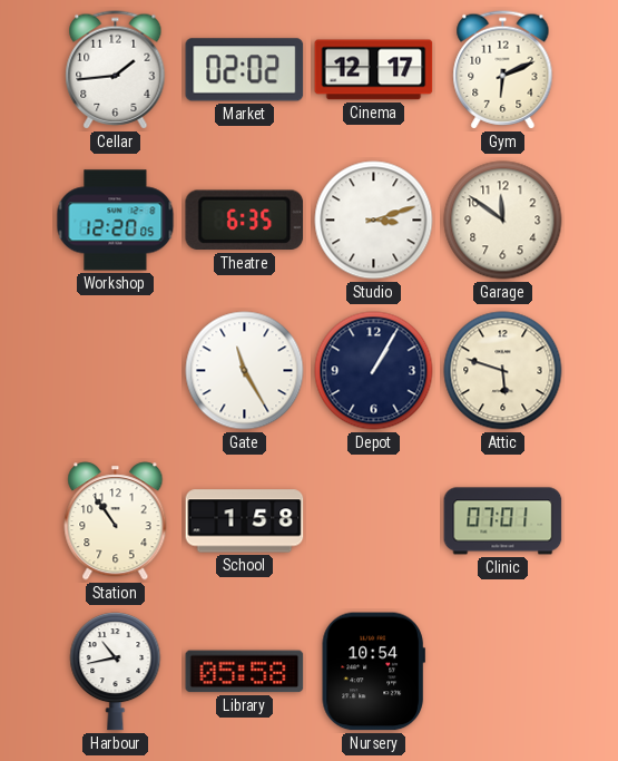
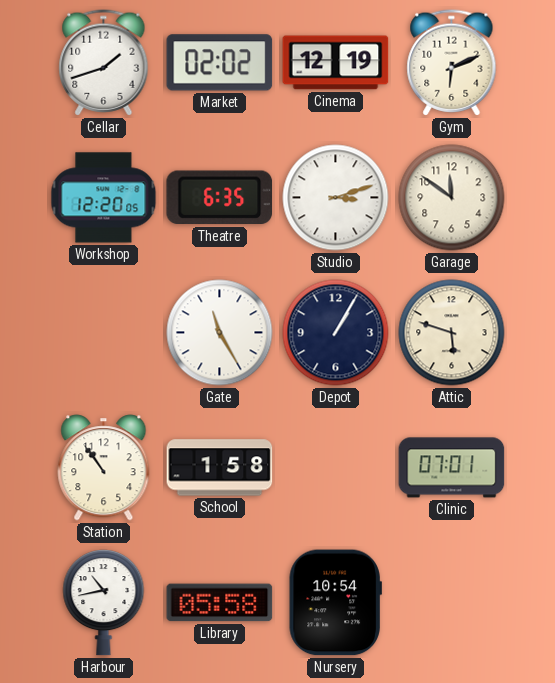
Cellar: 1:44 -> 1:42
Cinema: 12:17 -> 12:19
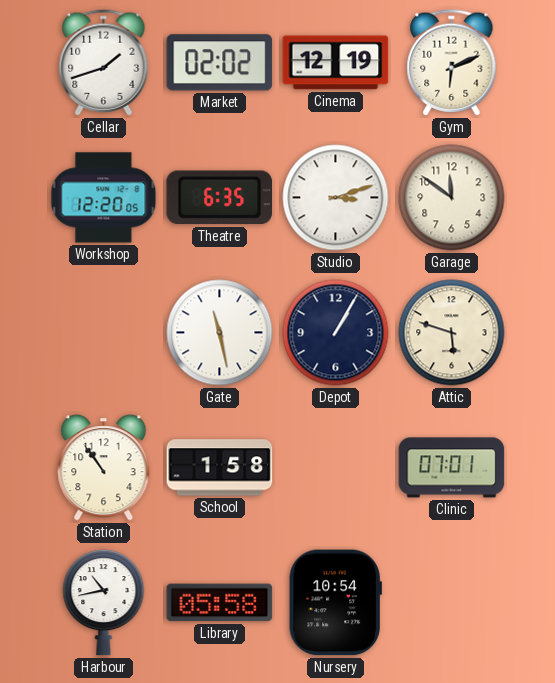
Gate: 11:25 -> 11:28
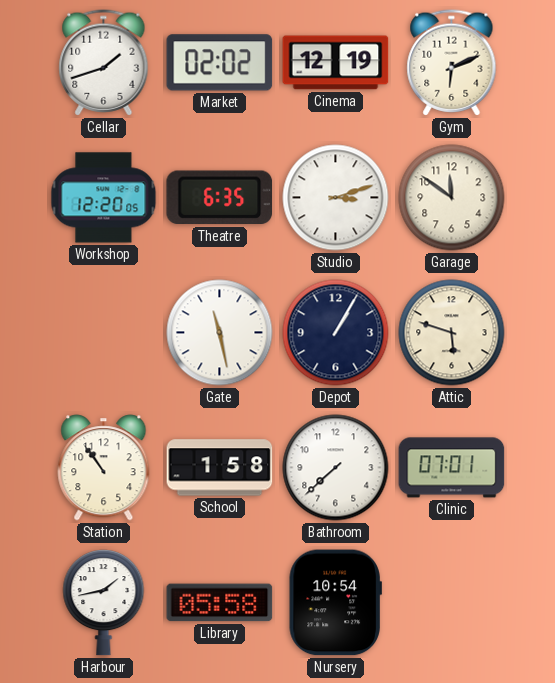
Bathroom: none -> 7:38
Harbour: 10:43 -> 1:43
